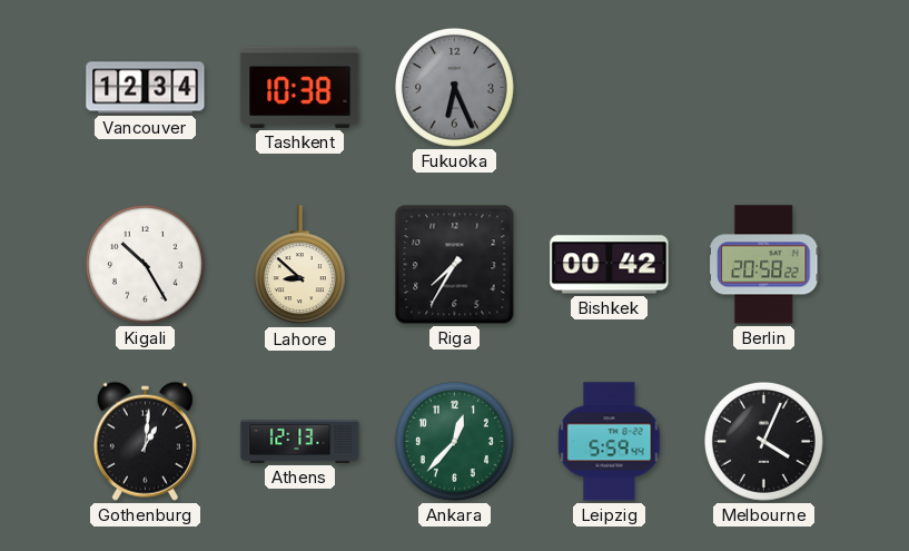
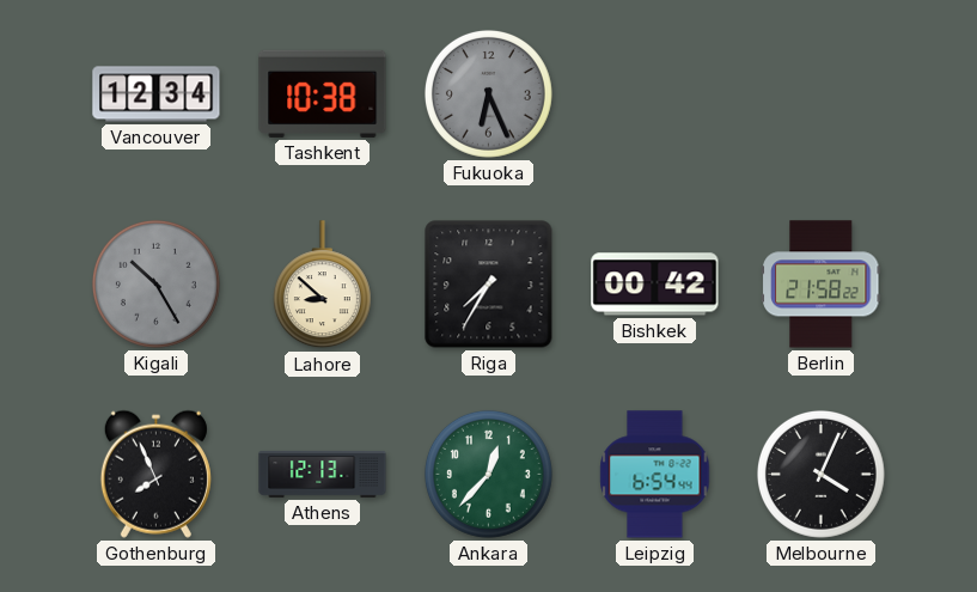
Kigali dial: white -> grey
Berlin: 20:58 -> 21:58
Gothenburg: 1:01 -> 7:56
Leipzig: 5:59 -> 6:54
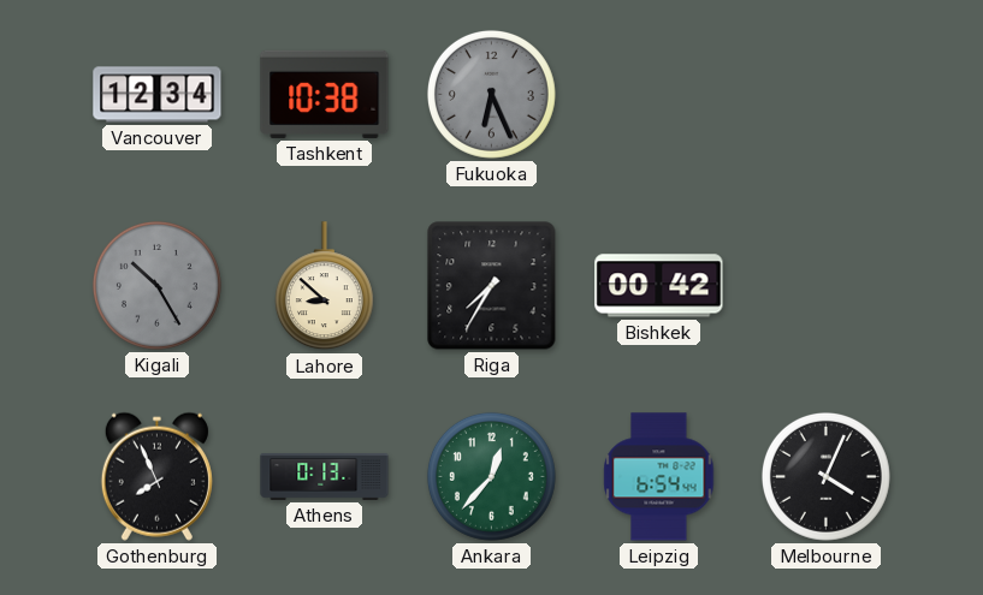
Berlin: 21:58 -> none
Athens: 12:13 -> 0:13
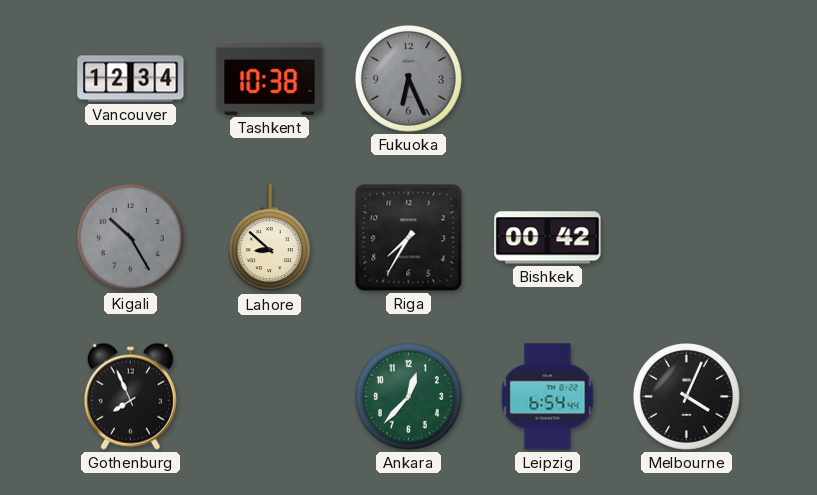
Athens: 0:13 -> none
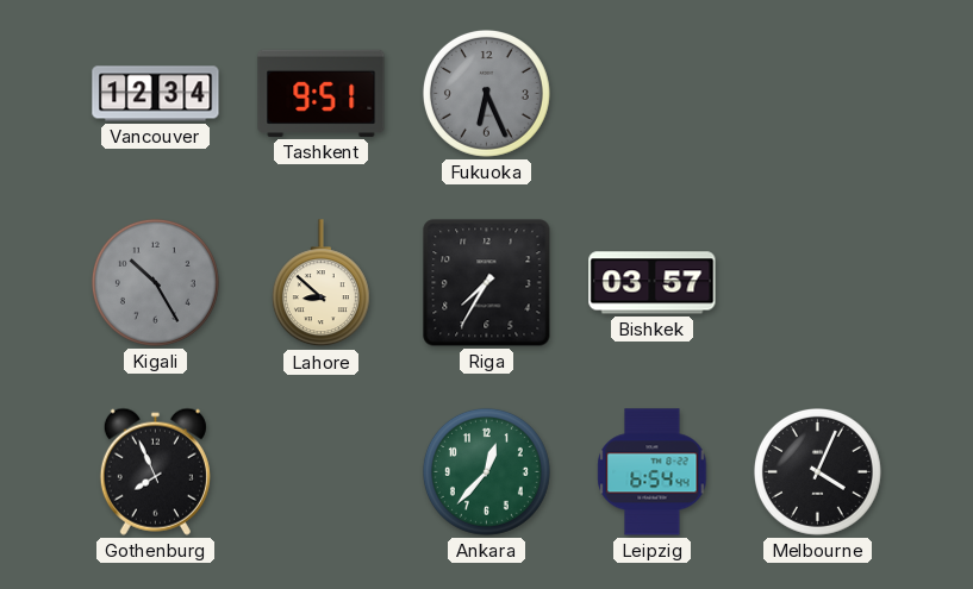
Tashkent: 10:38 -> 9:51
Bishkek: 00:42 -> 03:57
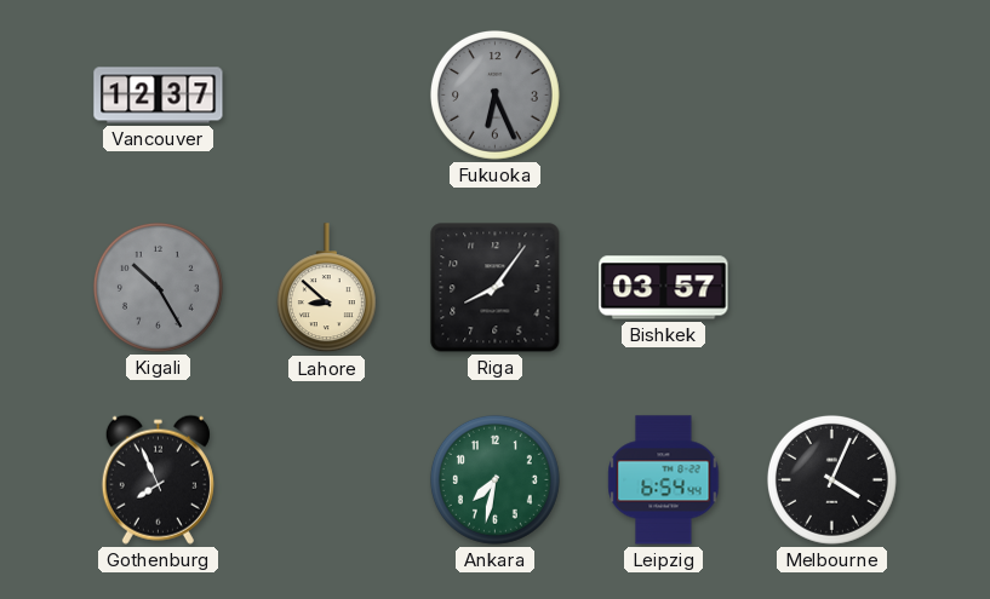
Vancouver: 12:34 -> 12:37
Tashkent: 9:51 -> none
Riga: 7:35 -> 8:06
Ankara: 12:37 -> 7:32
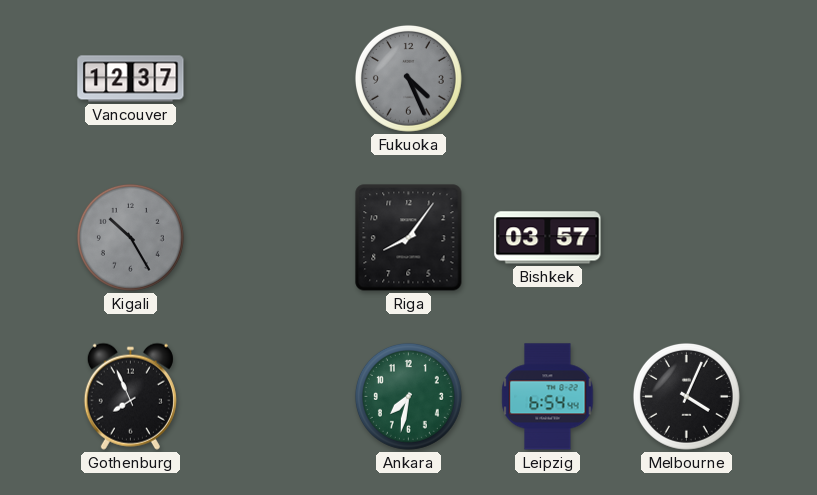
Fukuoka: 6:26 -> 4:26
Lahore: 8:52 -> none
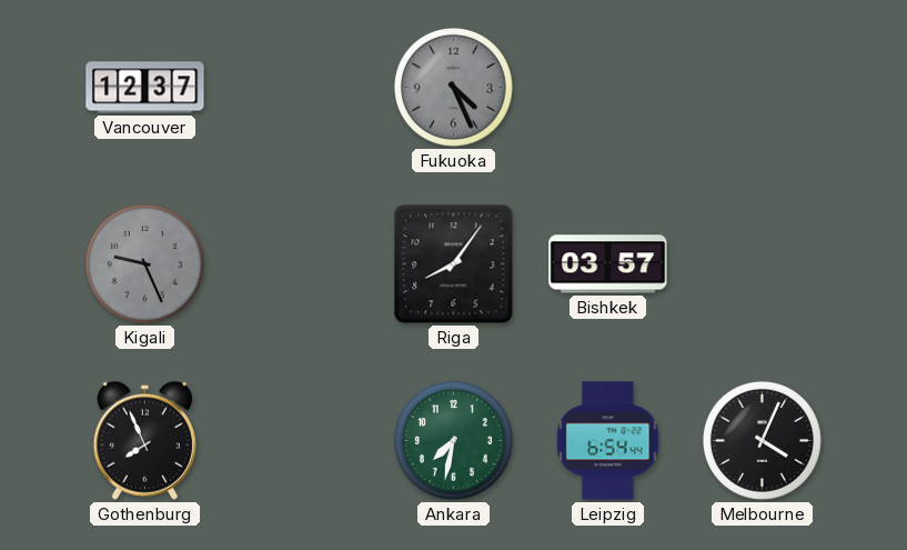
Kigali: 10:25 -> 9:26
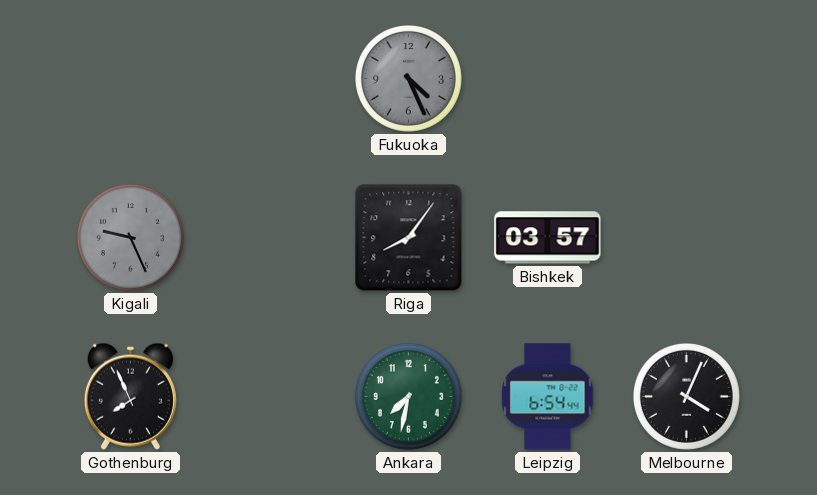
Vancouver: 12:37 -> none
